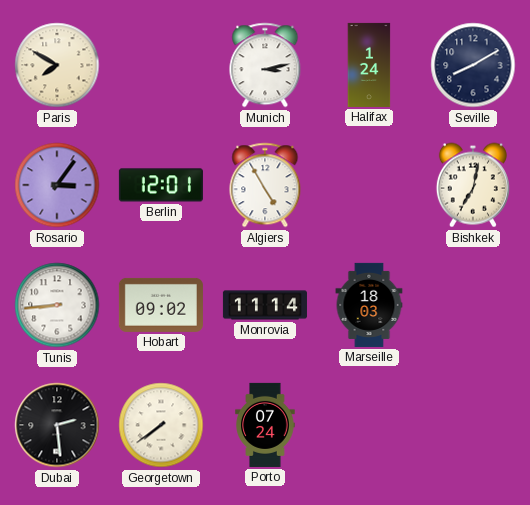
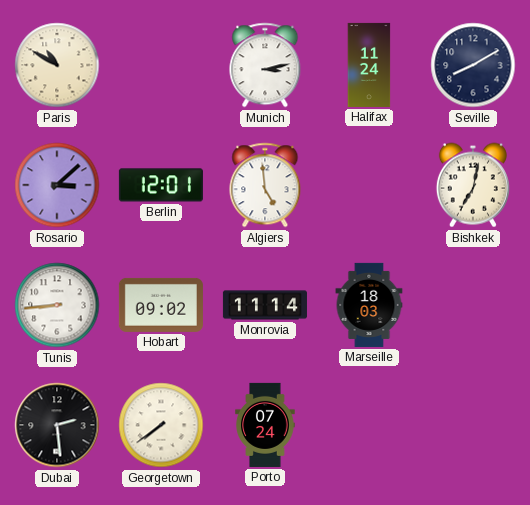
Paris: 7:50 -> 10:50
Halifax: 1:24 -> 11:24
Rosario: 3:06 -> 3:08
Algiers: 4:55 -> 4:59
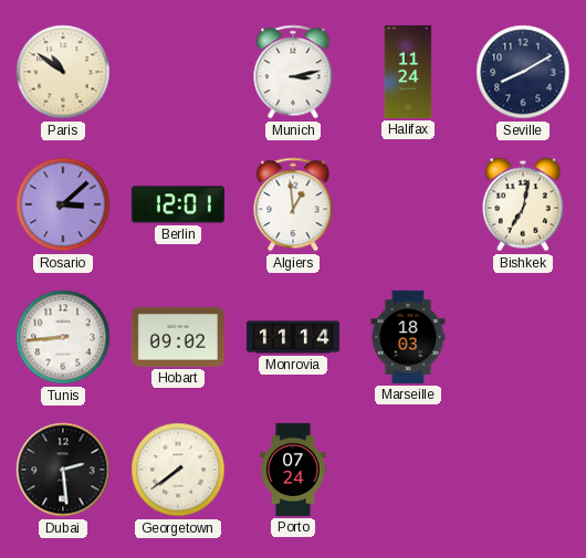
Paris: 10:50 -> 10:51
Algiers: 4:59 -> 12:59
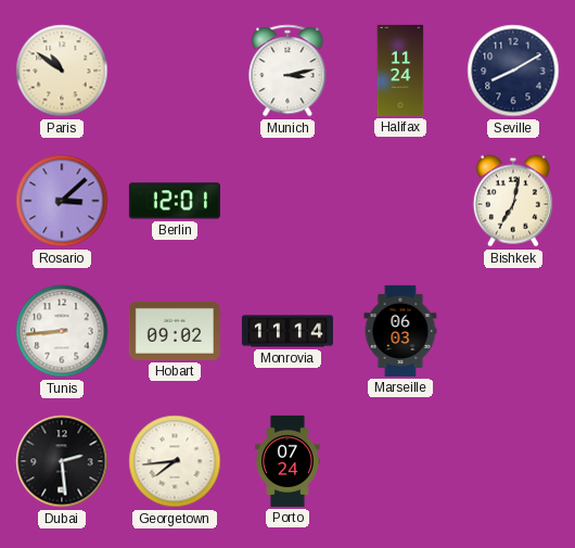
Algiers: 12:59 -> none
Marseille: 18:03 -> 06:03
Georgetown: 7:39 -> 7:44
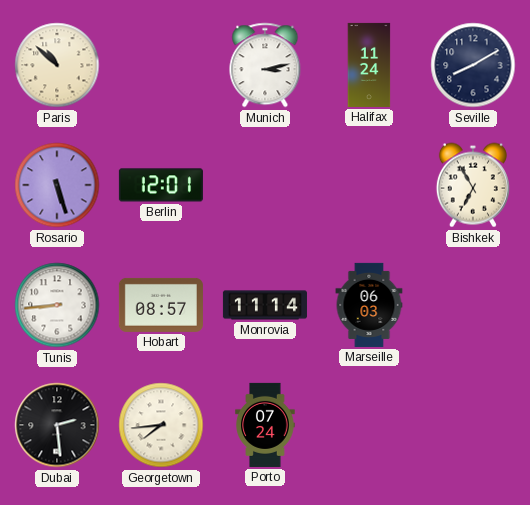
Paris: 10:51 -> 10:52
Rosario: 3:08 -> 5:27
Bishkek: 7:02 -> 6:55
Hobart: 09:02 -> 08:57
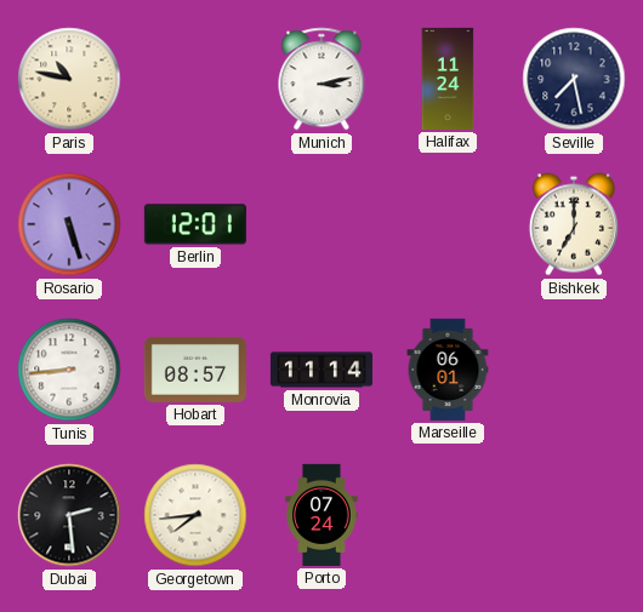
Paris: 10:52 -> 10:47
Seville: 8:10 -> 7:28
Bishkek: 6:55 -> 7:00
Marseille: 06:03 -> 06:01
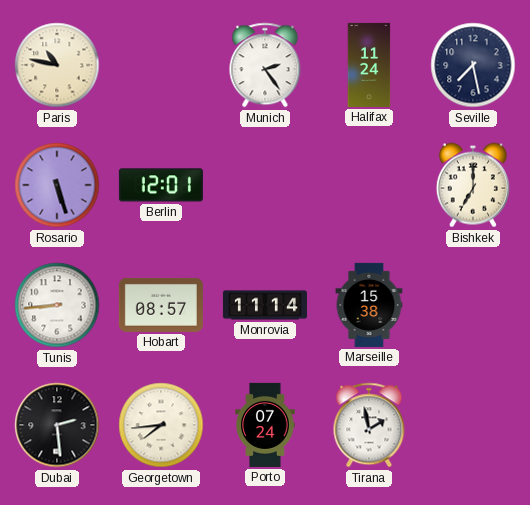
Munich: 3:13 -> 2:24
Marseille: 06:01 -> 15:38
Tirana: none -> 1:58
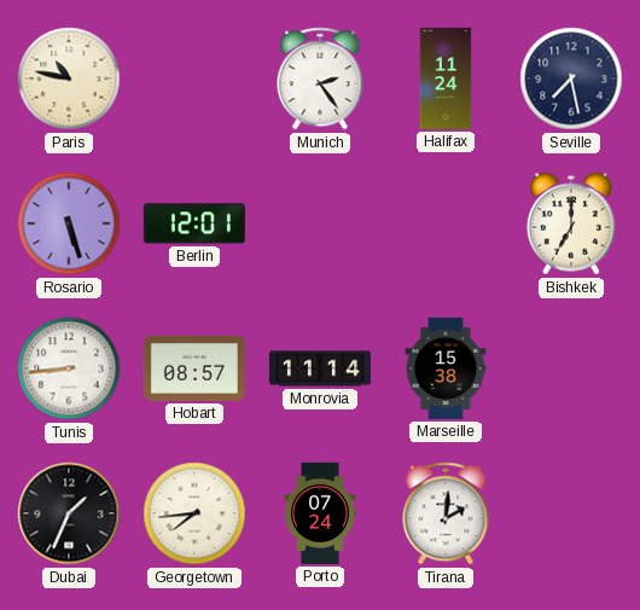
Dubai: 2:29 -> 1:34
Tirana: 1:58 -> 2:01
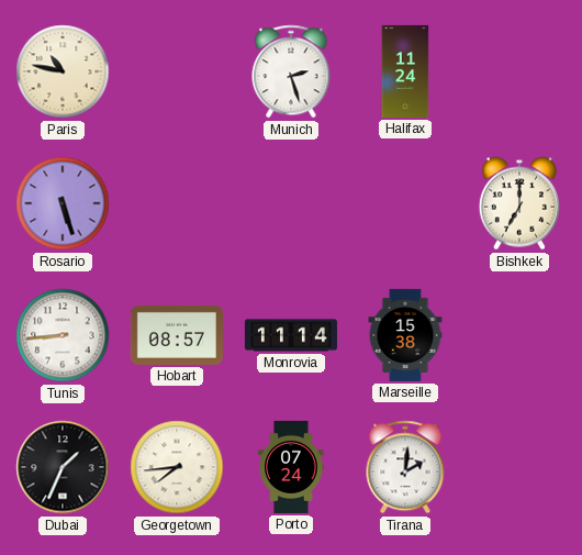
Munich: 2:24 -> 2:27
Seville: 7:28 -> none
Berlin: 12:01 -> none
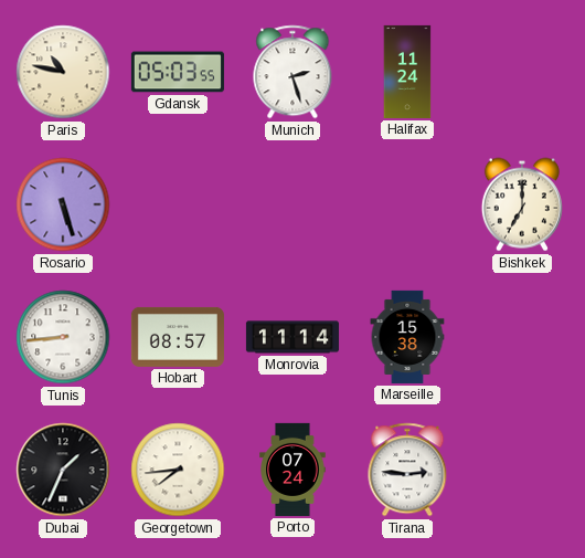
Gdansk: none -> 05:03
Tirana: 2:01 -> 2:46
